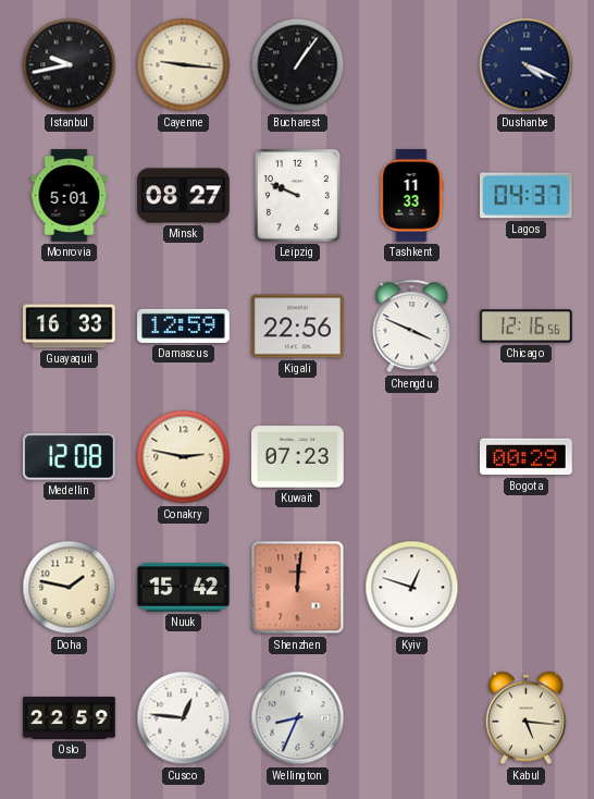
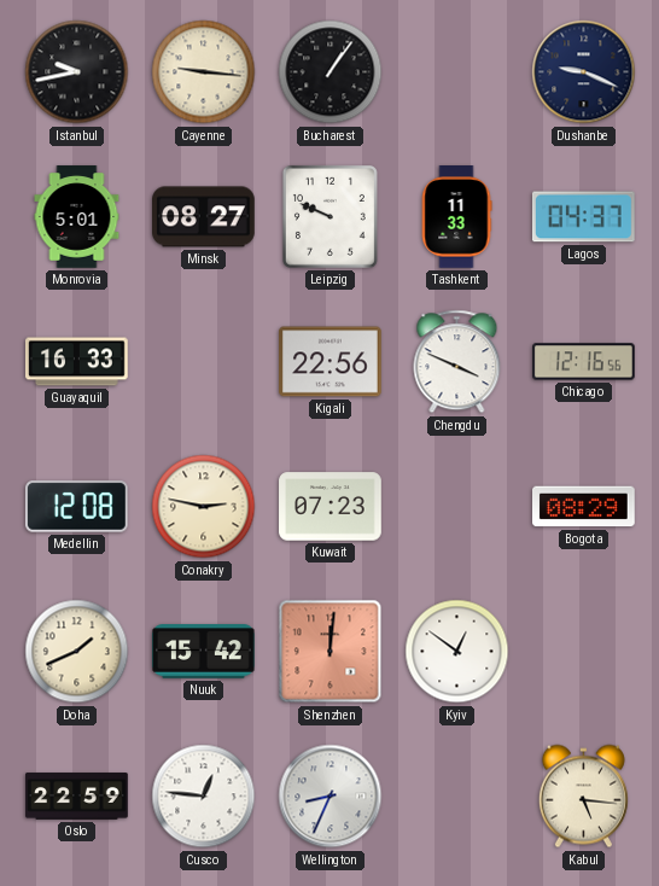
Dushanbe: 4:19 -> 9:19
Damascus: 12:59 -> none
Bogota: 00:29 -> 08:29
Doha: 1:47 -> 1:41
Kyiv: 12:48 -> 12:51
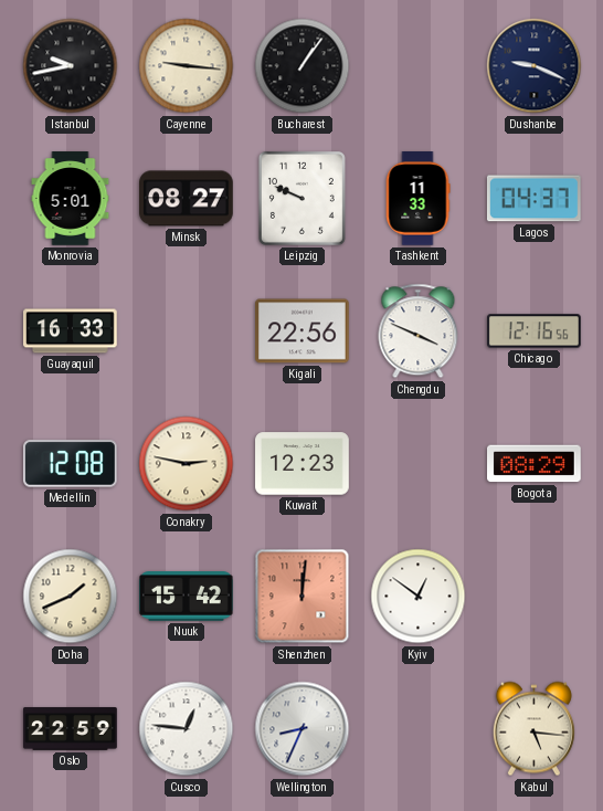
Kuwait: 07:23 -> 12:23
